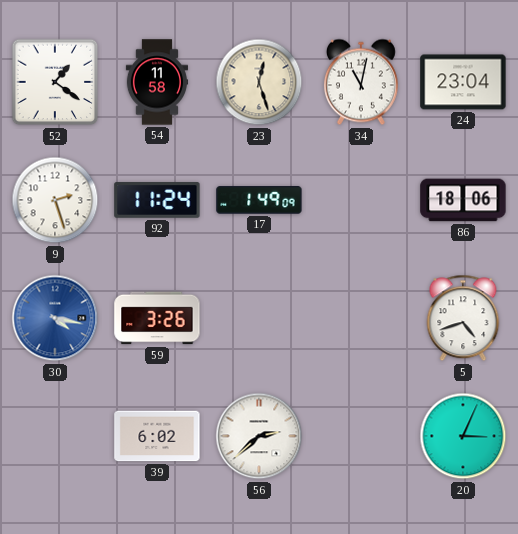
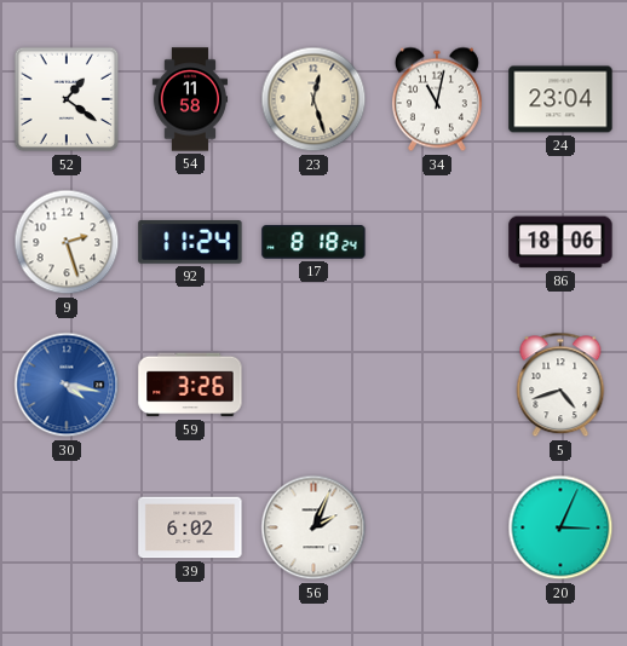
17: 1:49 -> 8:18
56: 2:38 -> 2:04
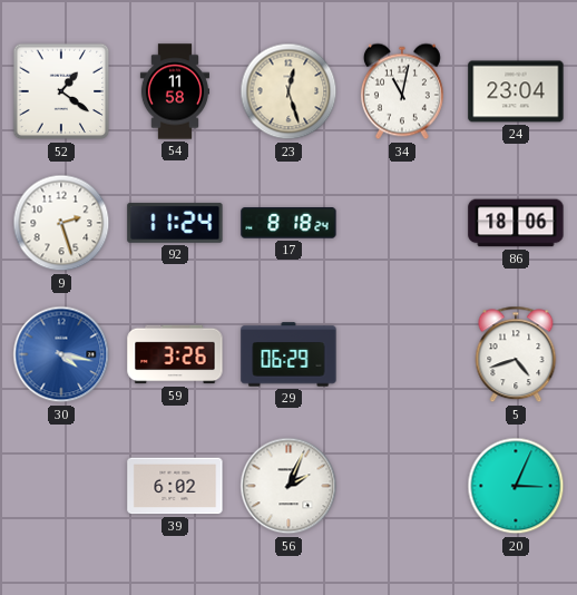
29: none -> 06:29
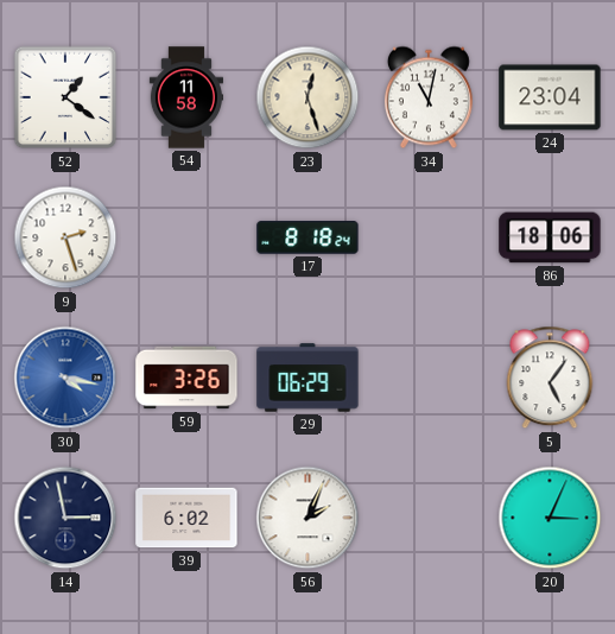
92: 11:24 -> none
5: 4:42 -> 5:06
14: none -> 2:58
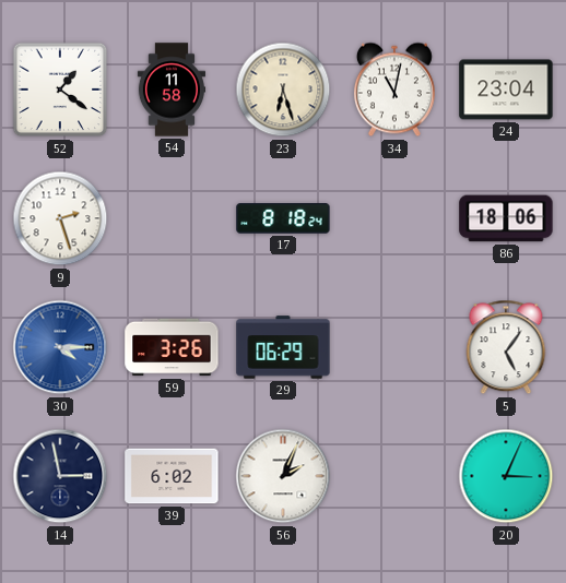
23: 12:27 -> 6:27
30: 4:17 -> 4:15
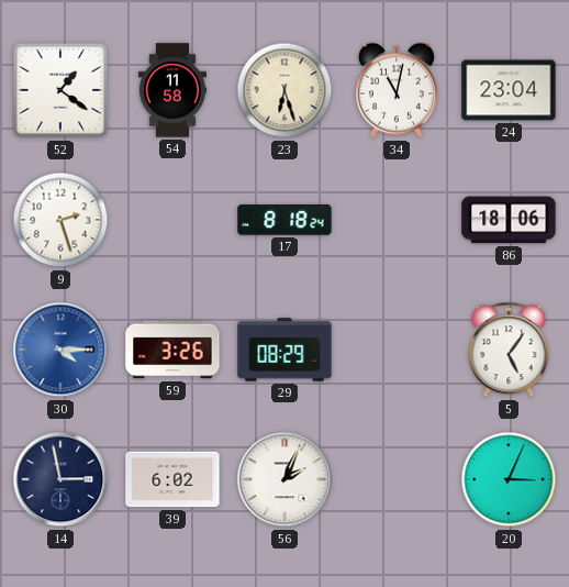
29: 06:29 -> 08:29
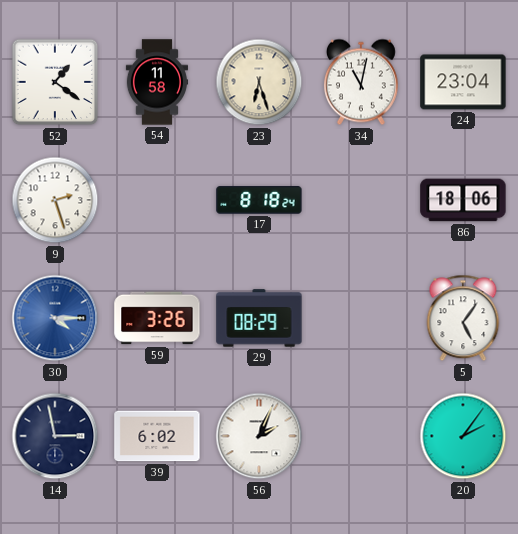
20: 3:04 -> 2:06
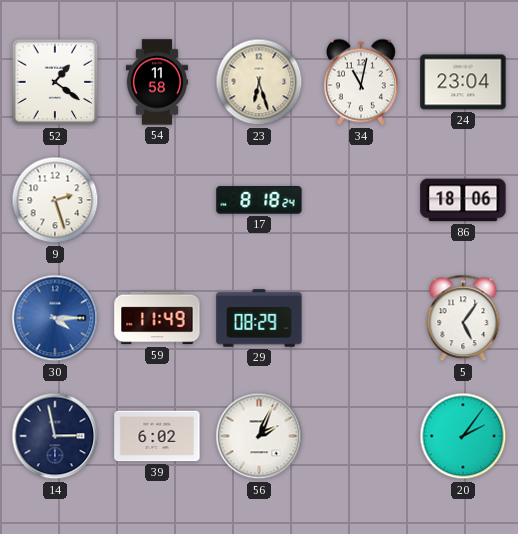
59: 3:26 -> 11:49
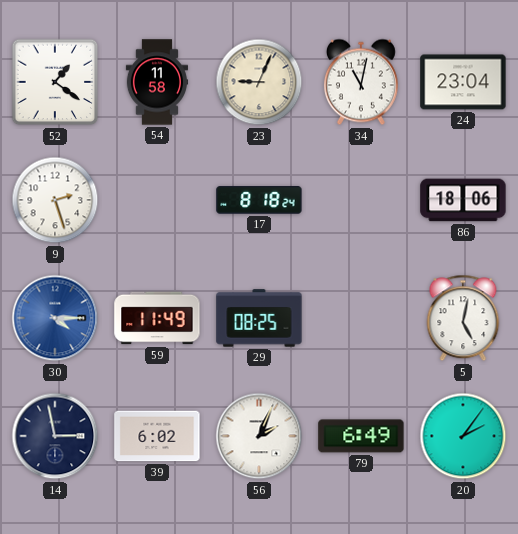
23: 6:27 -> 9:04
29: 08:29 -> 08:25
5: 5:06 -> 5:02
79: none -> 6:49
